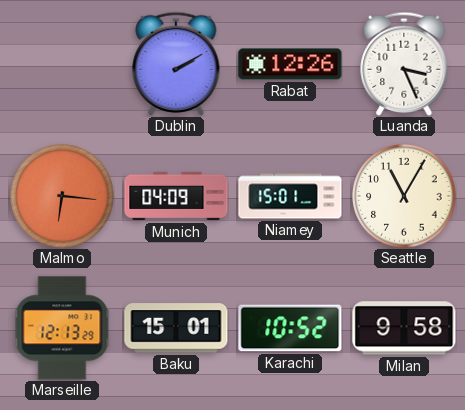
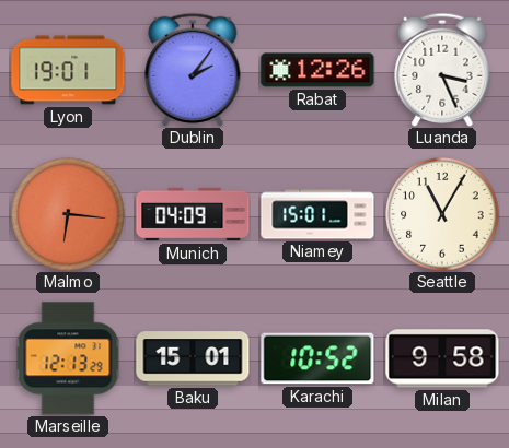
Lyon: none -> 19:01
Dublin: 2:10 -> 2:06
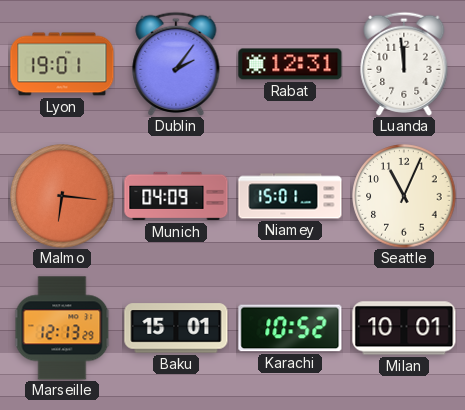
Rabat: 12:26 -> 12:31
Luanda: 3:26 -> 11:59
Seattle: 11:05 -> 11:04
Milan: 9:58 -> 10:01
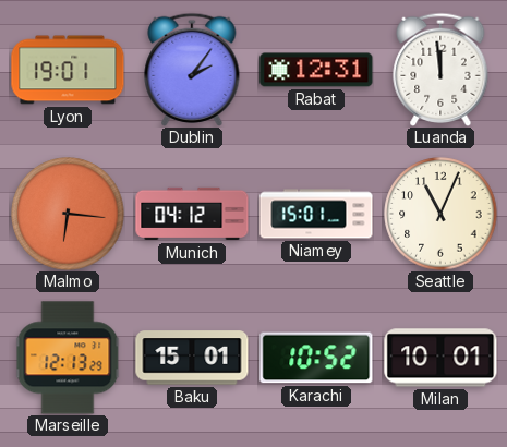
Munich: 04:09 -> 04:12
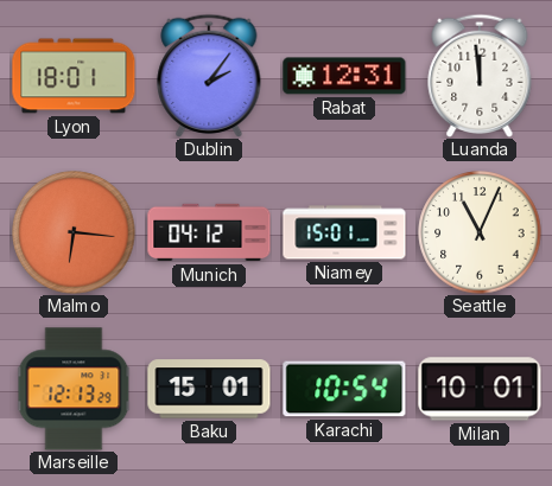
Lyon: 19:01 -> 18:01
Karachi: 10:52 -> 10:54
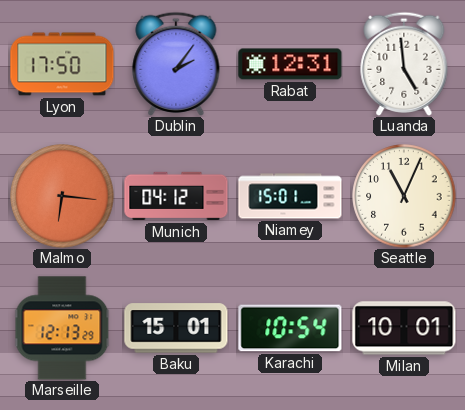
Lyon: 18:01 -> 17:50
Luanda: 11:59 -> 4:59
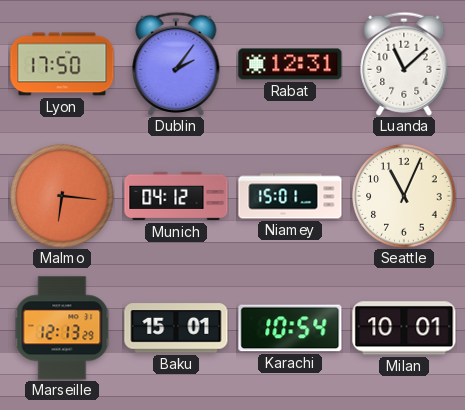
Luanda: 4:59 -> 11:08
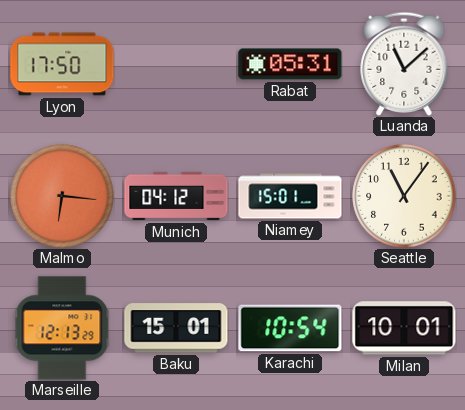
Dublin: 2:06 -> none
Rabat: 12:31 -> 05:31
Seattle: 11:04 -> 11:06
